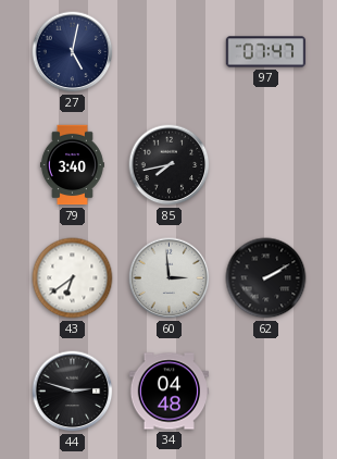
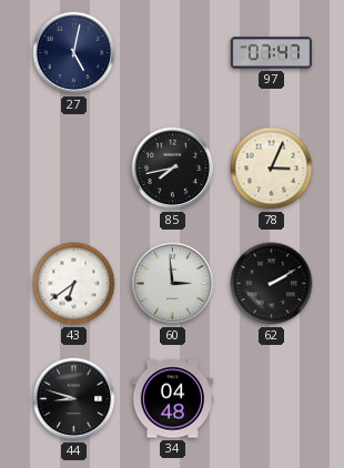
79: 3:40 -> none
78: none -> 3:04
44: 2:48 -> 8:48
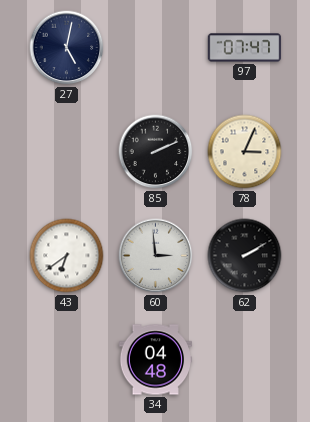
85: 7:43 -> 2:11
44: 8:48 -> none
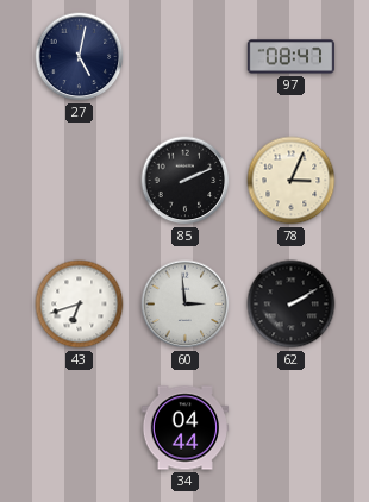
97: 07:47 -> 08:47
43: 6:39 -> 6:42
34: 04:48 -> 04:44
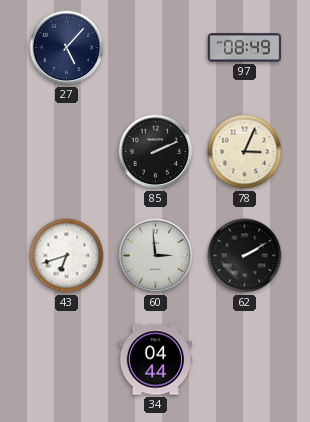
27: 5:02 -> 5:07
97: 08:47 -> 08:49
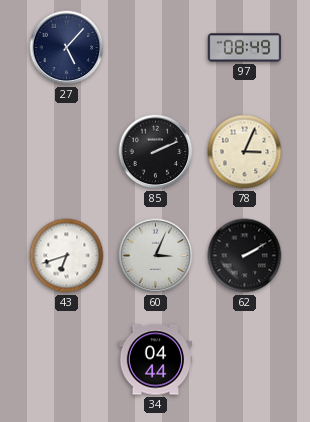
60: 2:59 -> 3:04
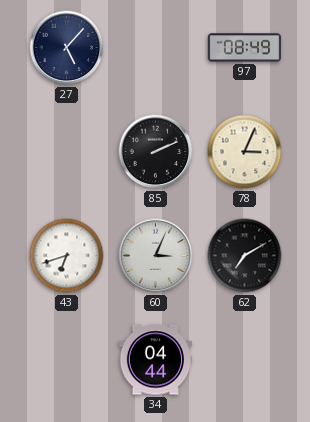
62: 2:10 -> 7:10
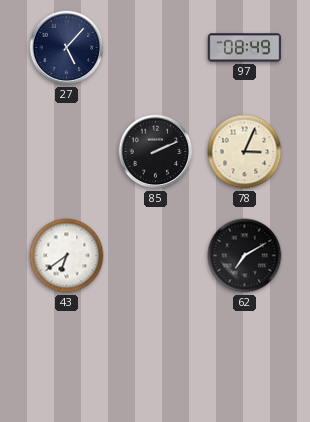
43: 6:42 -> 6:39
60: 3:04 -> none
34: 04:44 -> none
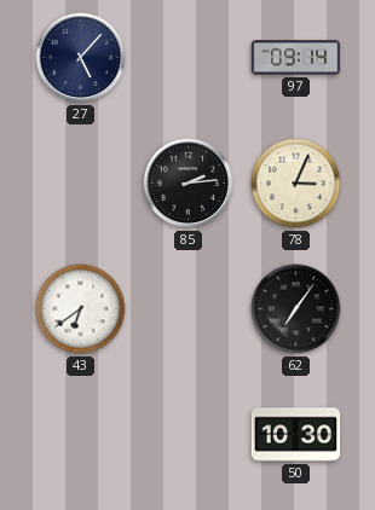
97: 08:49 -> 09:14
85: 2:11 -> 2:14
62: 7:10 -> 7:06
50: none -> 10:30
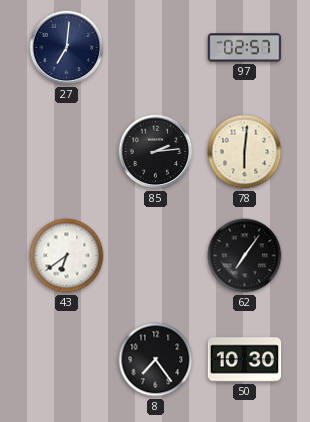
27: 5:07 -> 7:01
97: 09:14 -> 02:57
78: 3:04 -> 6:01
8: none -> 7:24
